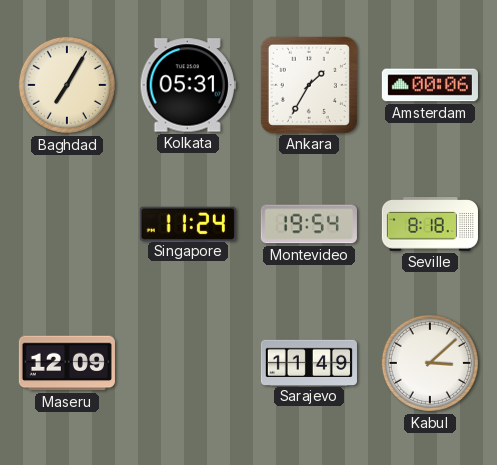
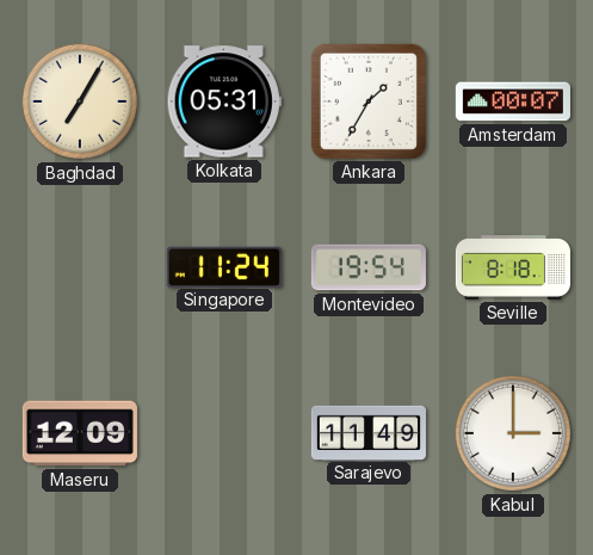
Amsterdam: 00:06 -> 00:07
Kabul: 3:08 -> 3:00
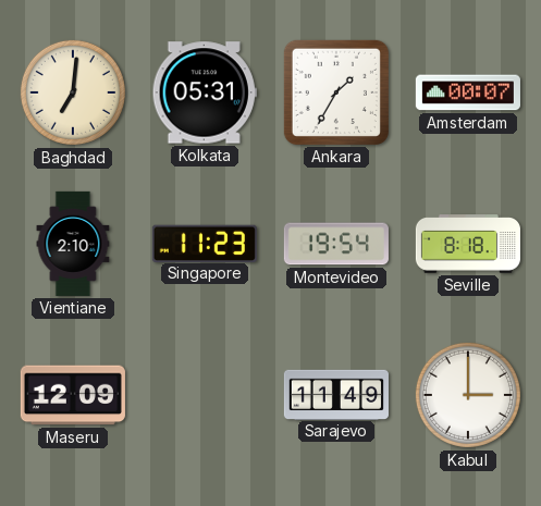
Baghdad: 7:05 -> 7:01
Vientiane: none -> 2:10
Singapore: 11:24 -> 11:23
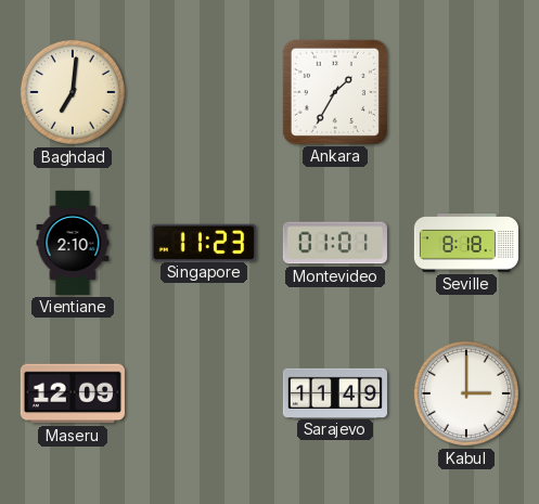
Kolkata: 05:31 -> none
Amsterdam: 00:07 -> none
Montevideo: 19:54 -> 01:01
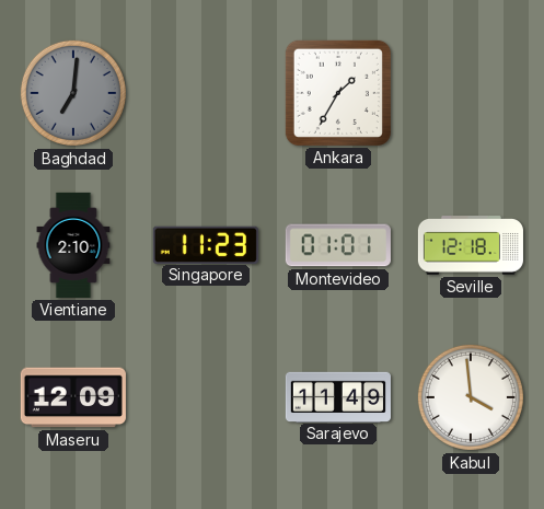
Baghdad dial: cream -> grey
Seville: 8:18 -> 12:18
Kabul: 3:00 -> 3:59
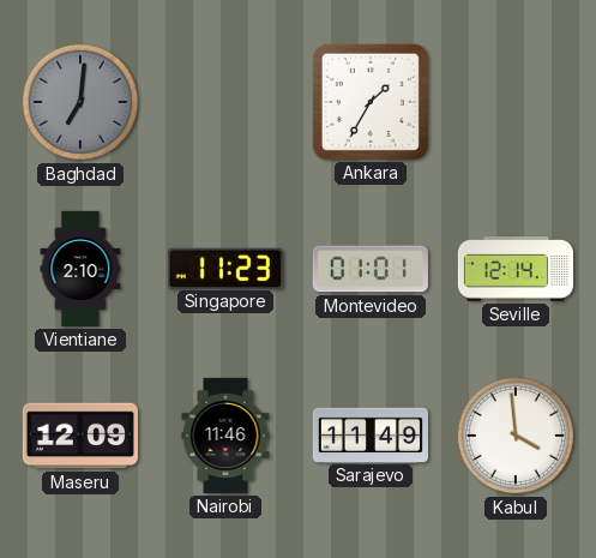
Seville: 12:18 -> 12:14
Nairobi: none -> 11:46
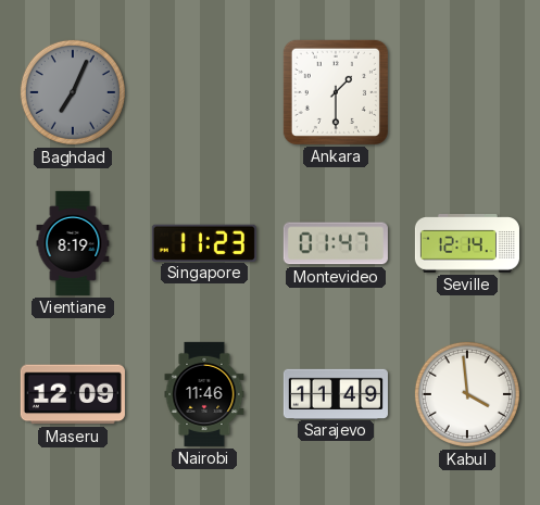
Baghdad: 7:01 -> 7:04
Ankara: 1:35 -> 1:30
Vientiane: 2:10 -> 8:19
Montevideo: 01:01 -> 01:47
